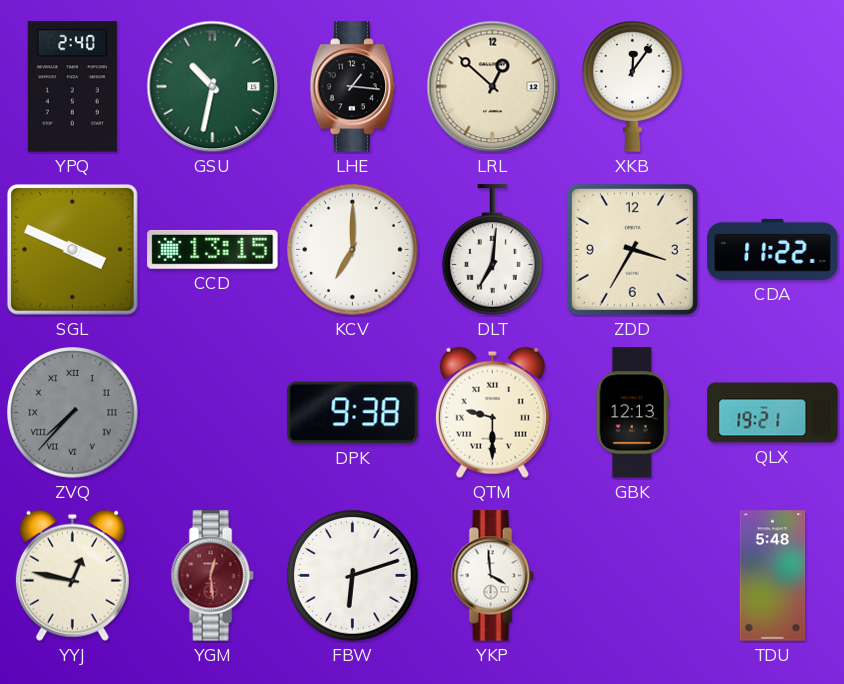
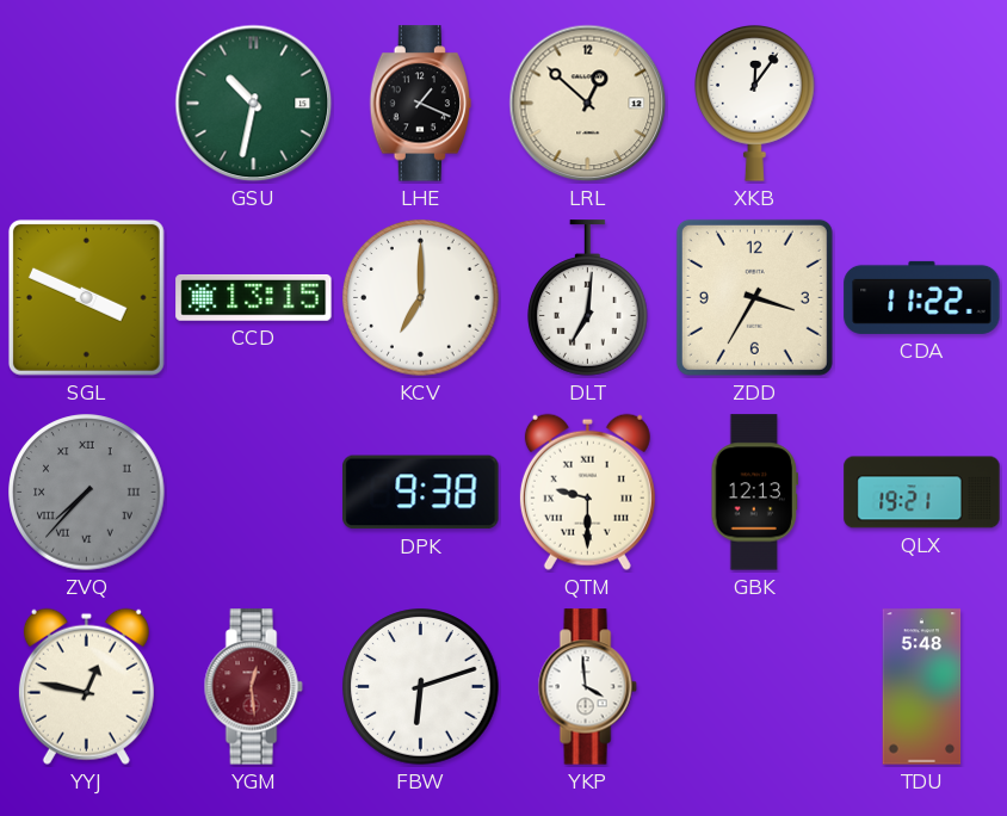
YPQ: 2:40 -> none
LHE: 1:16 -> 1:19
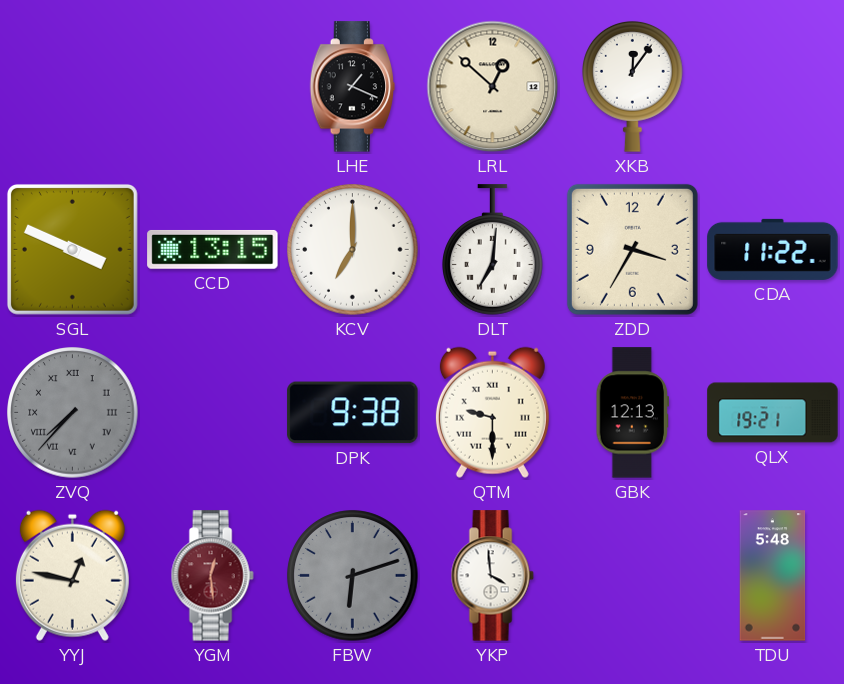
GSU: 10:32 -> none
FBW dial: white -> grey
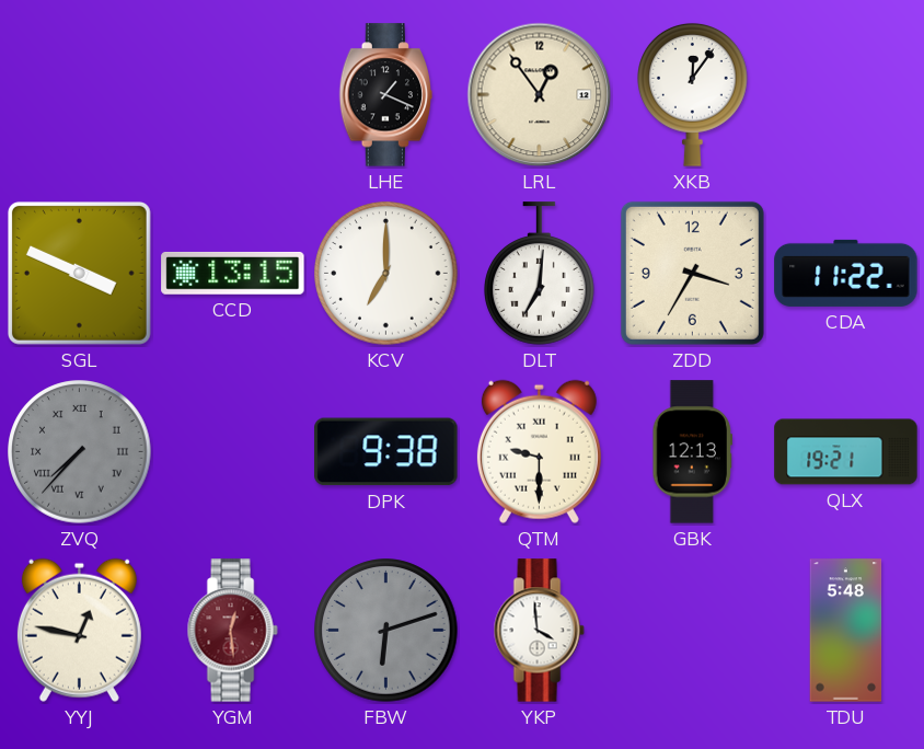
LRL: 12:52 -> 12:54
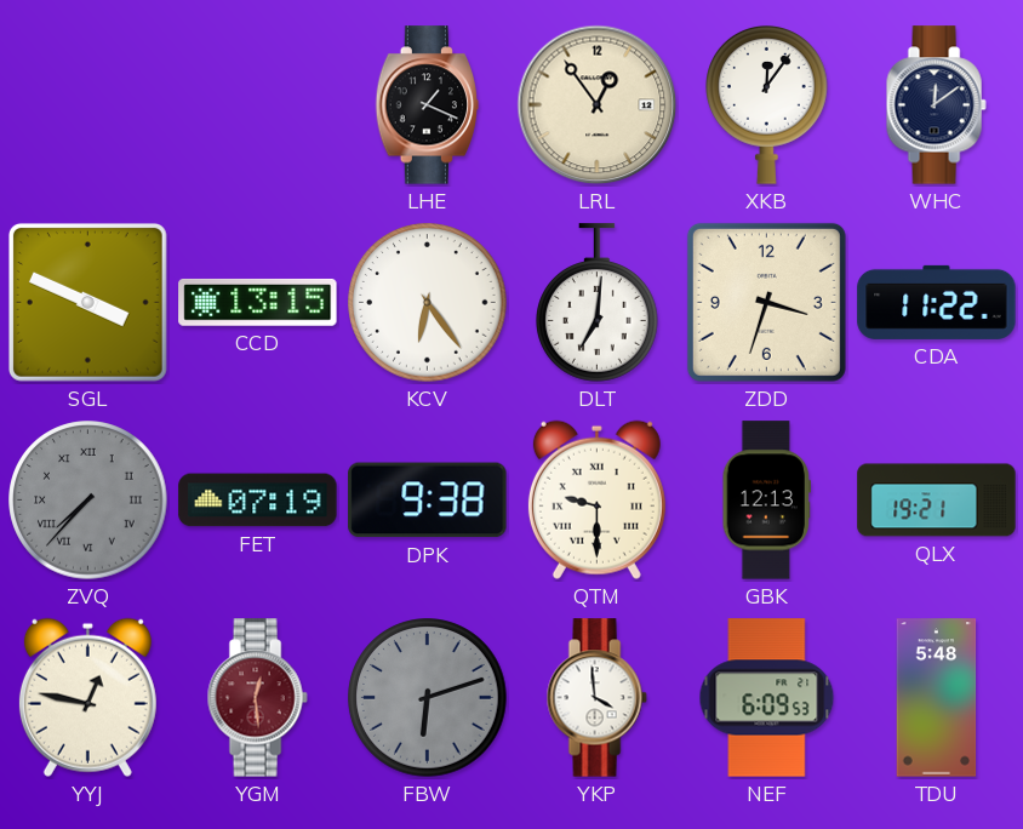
WHC: none -> 12:09
KCV: 7:00 -> 6:24
ZDD: 3:35 -> 3:33
FET: none -> 07:19
NEF: none -> 6:09
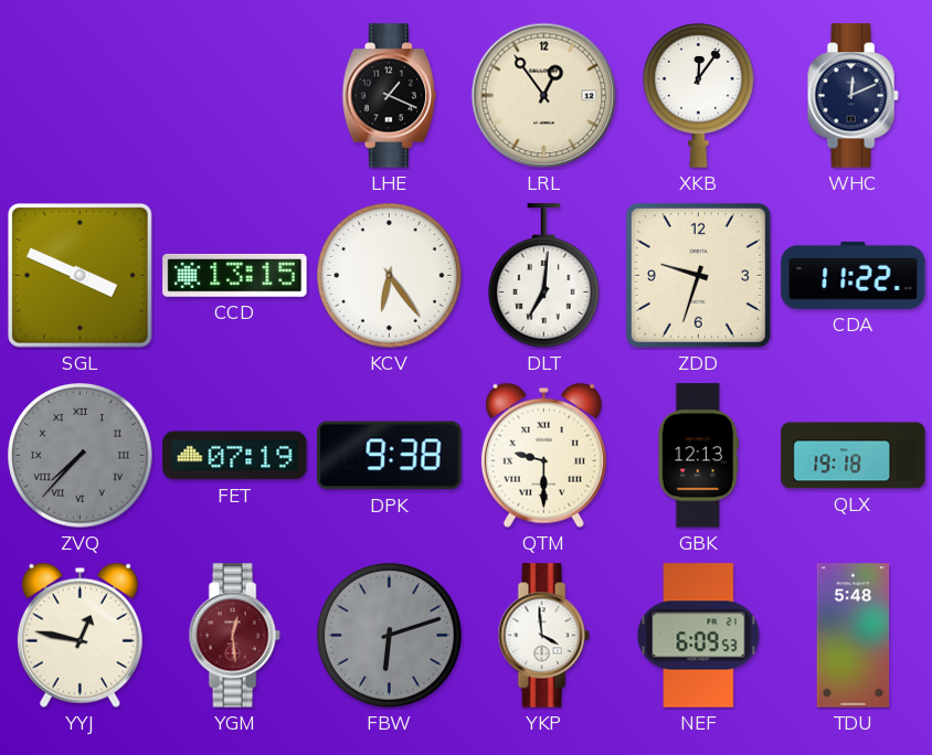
WHC: 12:09 -> 12:11
ZDD: 3:33 -> 9:33
QLX: 19:21 -> 19:18
